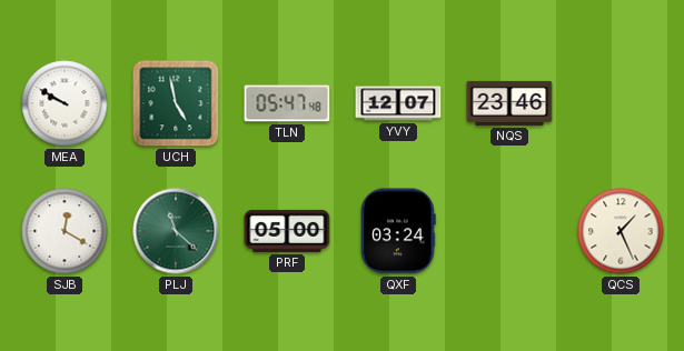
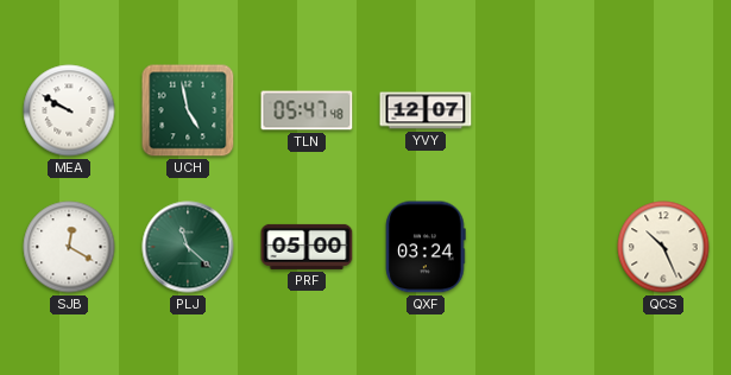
NQS: 23:46 -> none
QCS: 1:26 -> 10:26
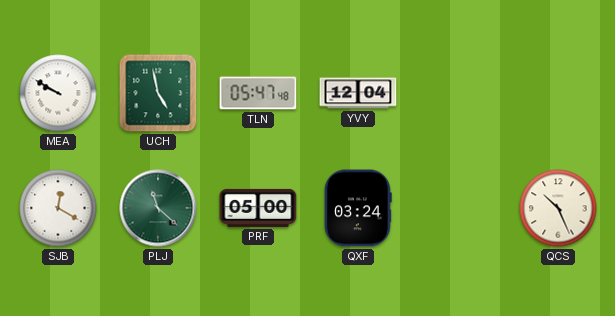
YVY: 12:07 -> 12:04
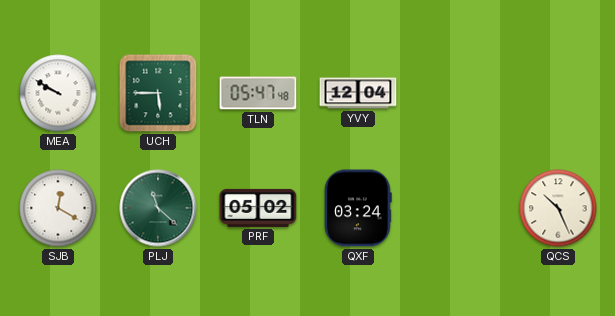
UCH: 4:58 -> 5:45
PRF: 05:00 -> 05:02
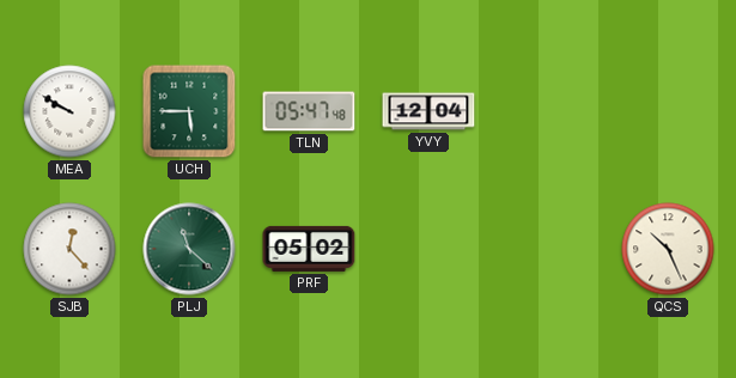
SJB: 12:20 -> 12:23
QXF: 03:24 -> none
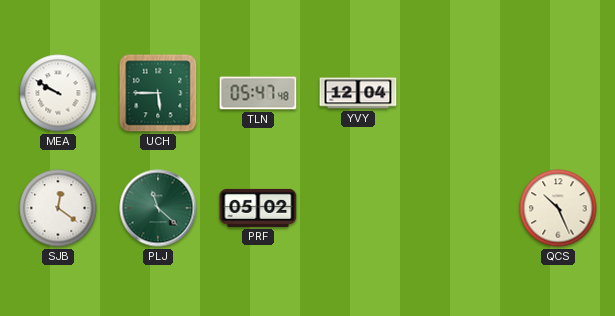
SJB: 12:23 -> 12:21
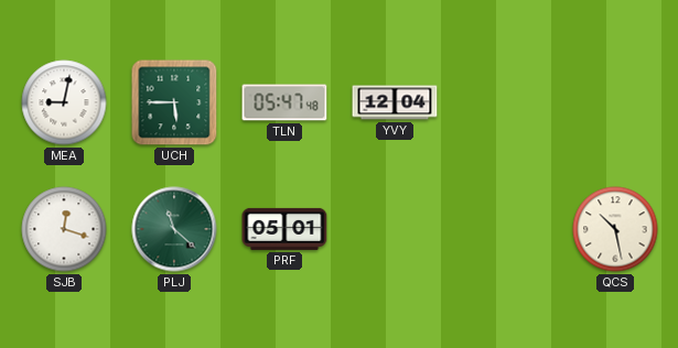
MEA: 9:50 -> 9:02
SJB: 12:21 -> 12:18
PRF: 05:02 -> 05:01
QCS: 10:26 -> 10:28
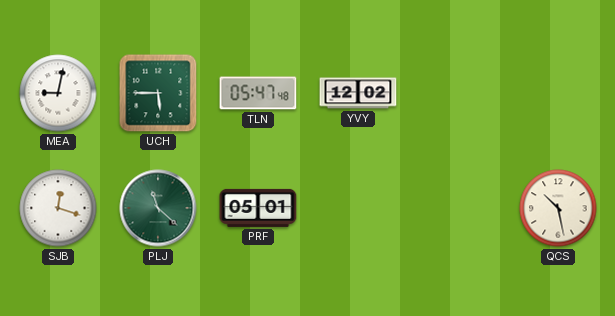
YVY: 12:04 -> 12:02
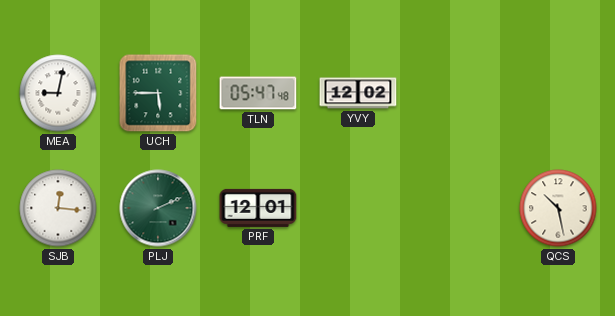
SJB: 12:18 -> 12:16
PLJ: 11:22 -> 2:11
PRF: 05:01 -> 12:01
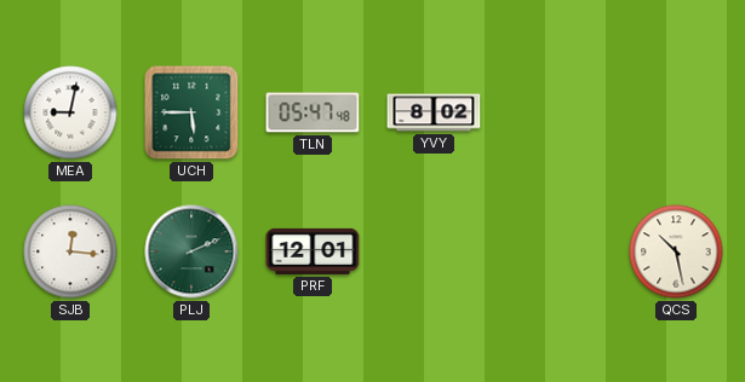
YVY: 12:02 -> 8:02
